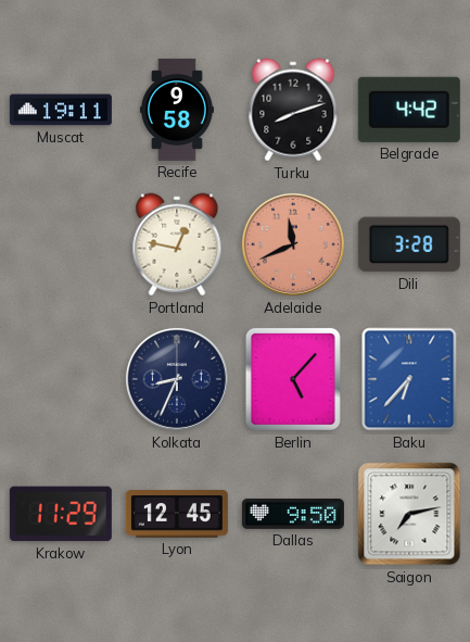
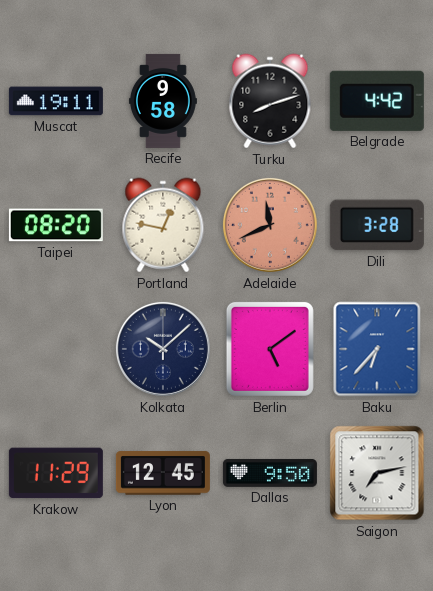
Taipei: none -> 08:20
Kolkata: 8:34 -> 10:08
Berlin: 5:07 -> 5:09
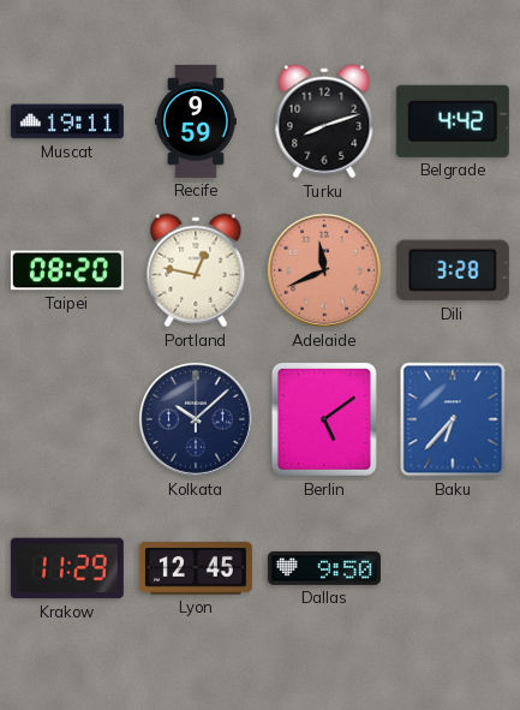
Recife: 9:58 -> 9:59
Saigon: 7:13 -> none
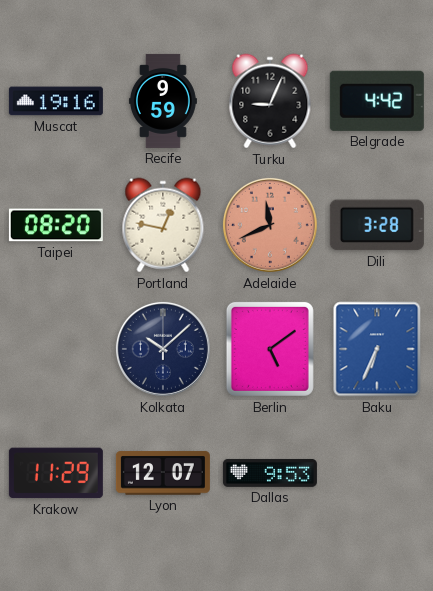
Muscat: 19:11 -> 19:16
Turku: 8:12 -> 9:04
Baku: 6:37 -> 6:34
Lyon: 12:45 -> 12:07
Dallas: 9:50 -> 9:53
